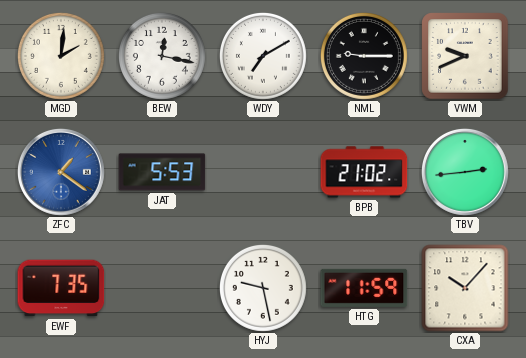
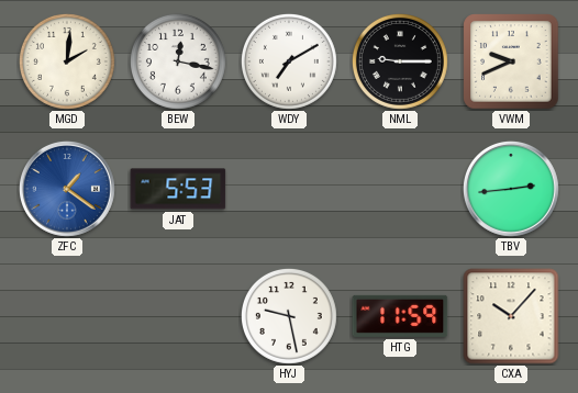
BPB: 21:02 -> none
EWF: 7:35 -> none
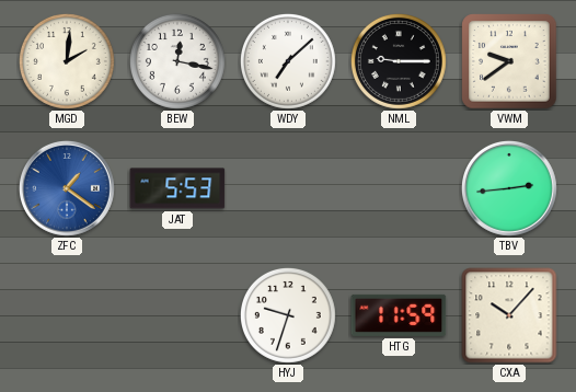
WDY: 7:10 -> 7:08
VWM: 9:41 -> 9:39
HYJ: 9:28 -> 9:33
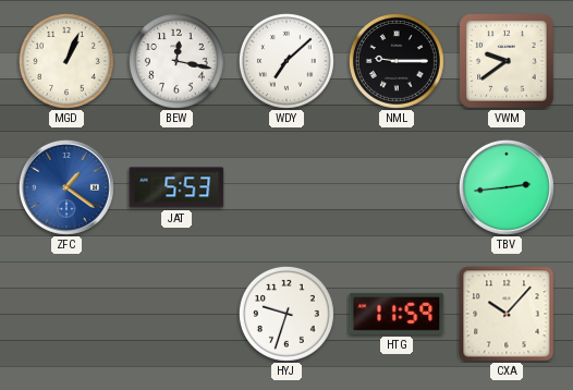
MGD: 2:01 -> 1:04
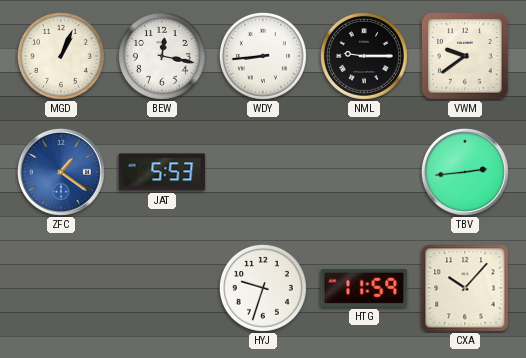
WDY: 7:08 -> 8:44
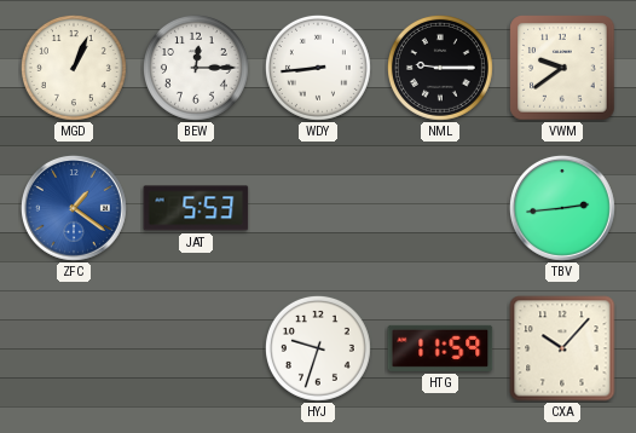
BEW: 12:17 -> 12:15
